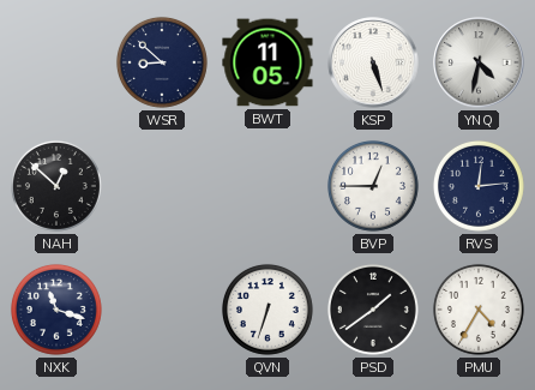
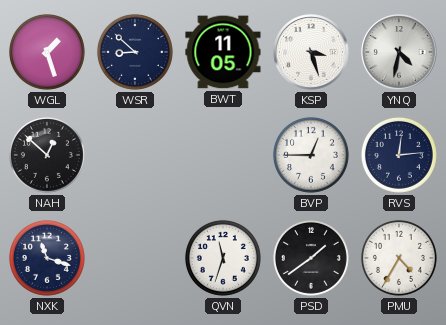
WGL: none -> 1:27
KSP: 5:27 -> 3:27
QVN: 6:33 -> 11:33
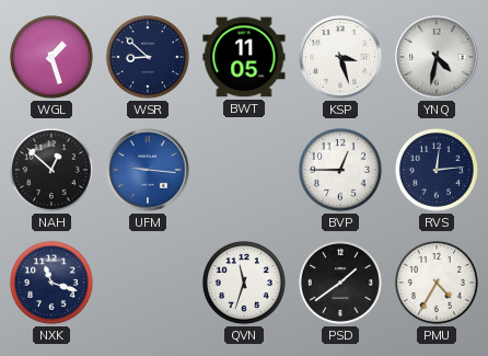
UFM: none -> 9:16
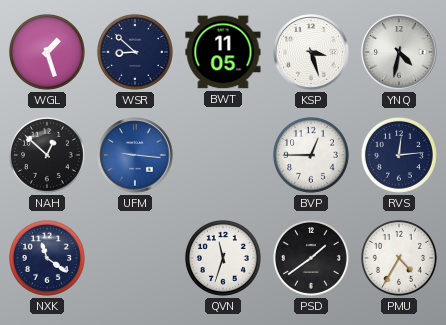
NXK: 11:18 -> 11:21
